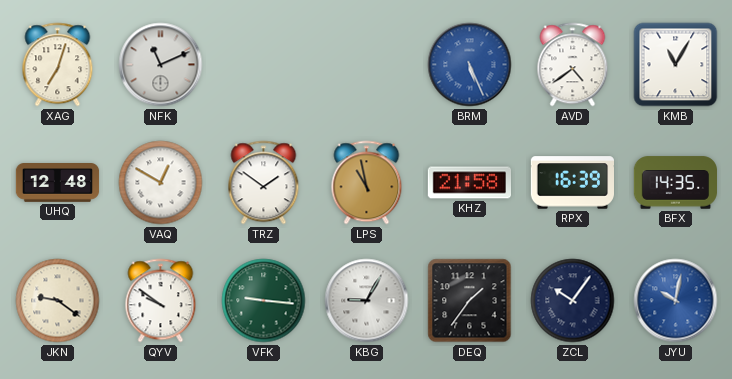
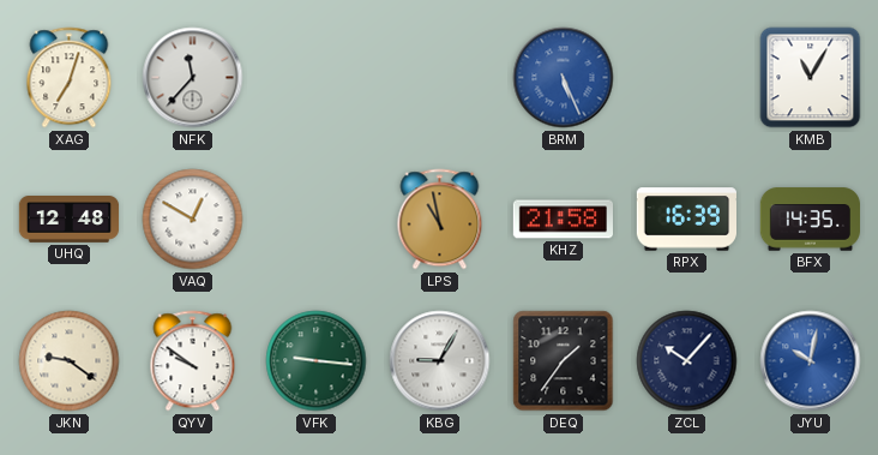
NFK: 11:11 -> 11:37
AVD: 4:39 -> none
TRZ: 1:51 -> none
ZCL: 10:06 -> 10:07
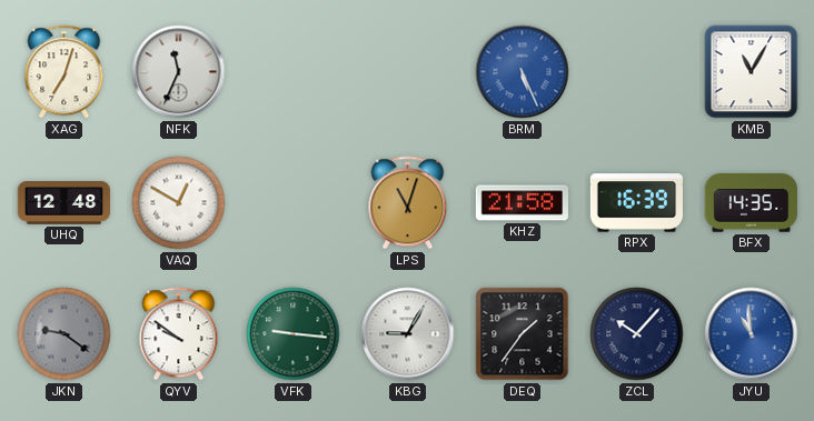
NFK: 11:37 -> 11:34
LPS: 10:58 -> 11:03
JKN dial: cream -> grey
JYU: 10:02 -> 10:59
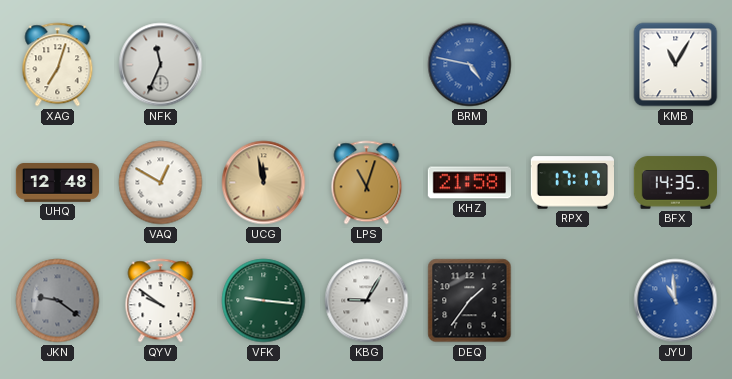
BRM: 5:26 -> 4:47
UCG: none -> 11:58
RPX: 16:39 -> 17:17
ZCL: 10:07 -> none
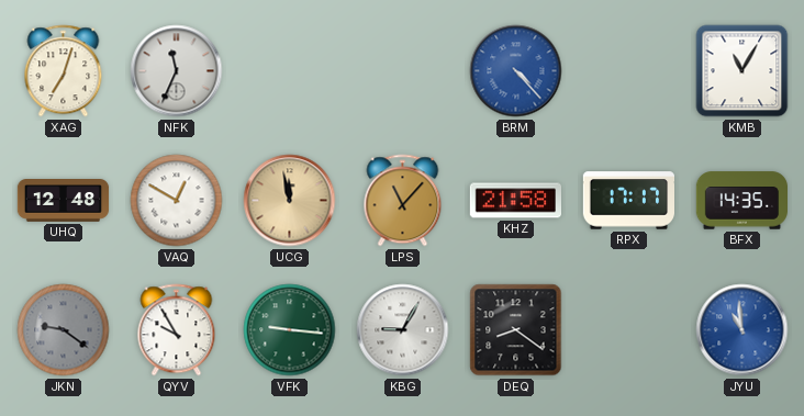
BRM: 4:47 -> 4:23
LPS: 11:03 -> 11:07
QYV: 9:51 -> 9:55
DEQ: 1:36 -> 8:21
